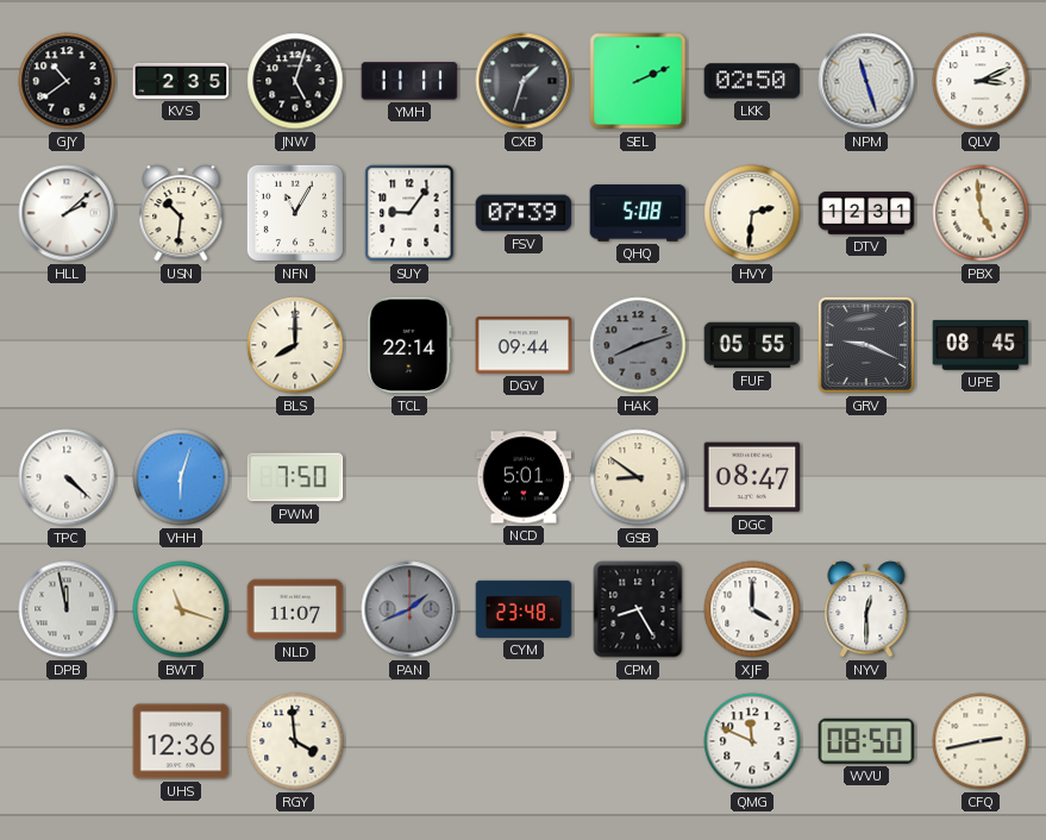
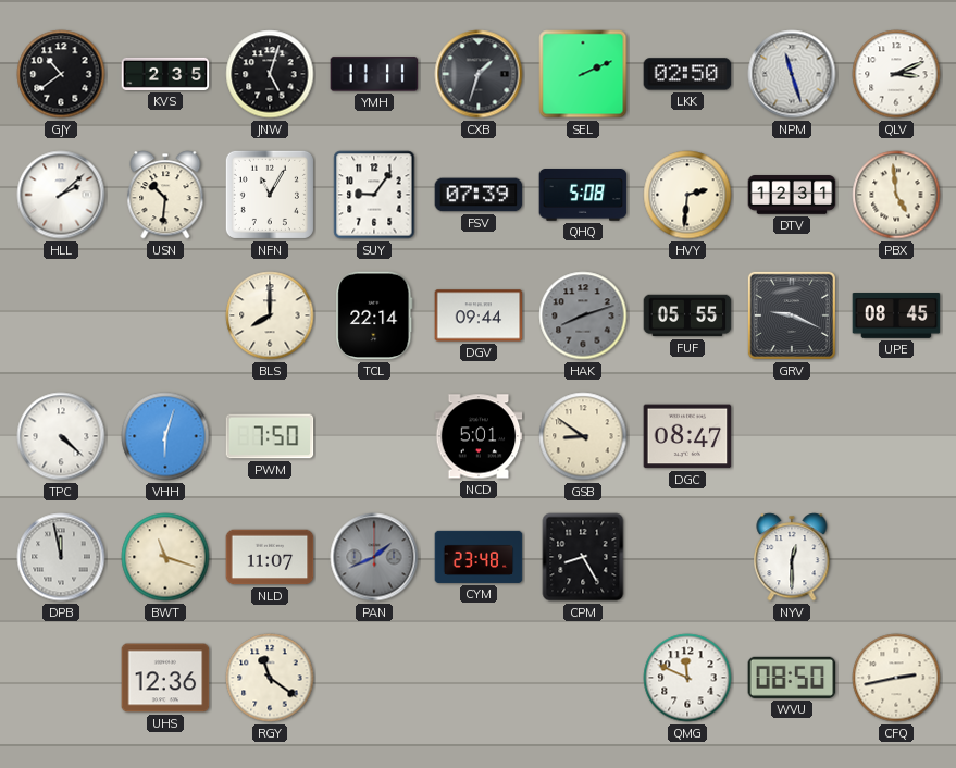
XJF: 4:00 -> none
RGY: 3:59 -> 11:21
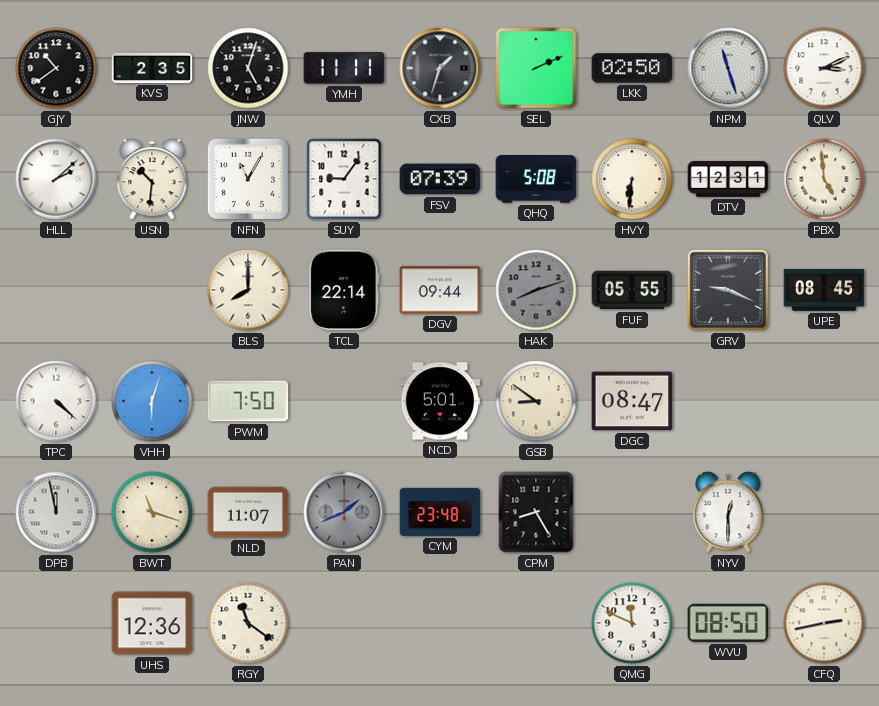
HVY: 2:31 -> 6:31
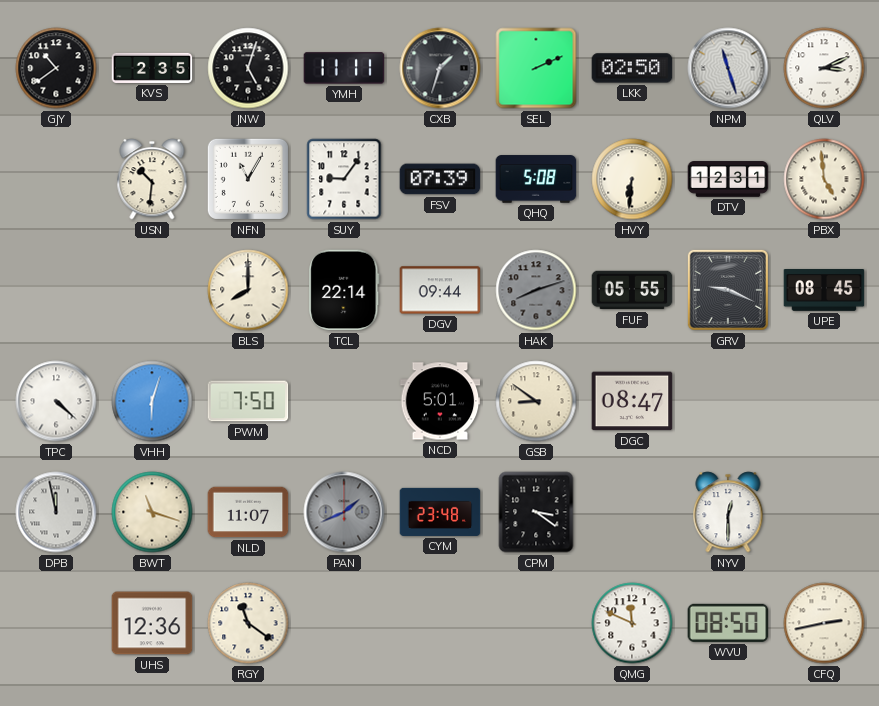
HLL: 2:08 -> none
CPM: 8:25 -> 3:21
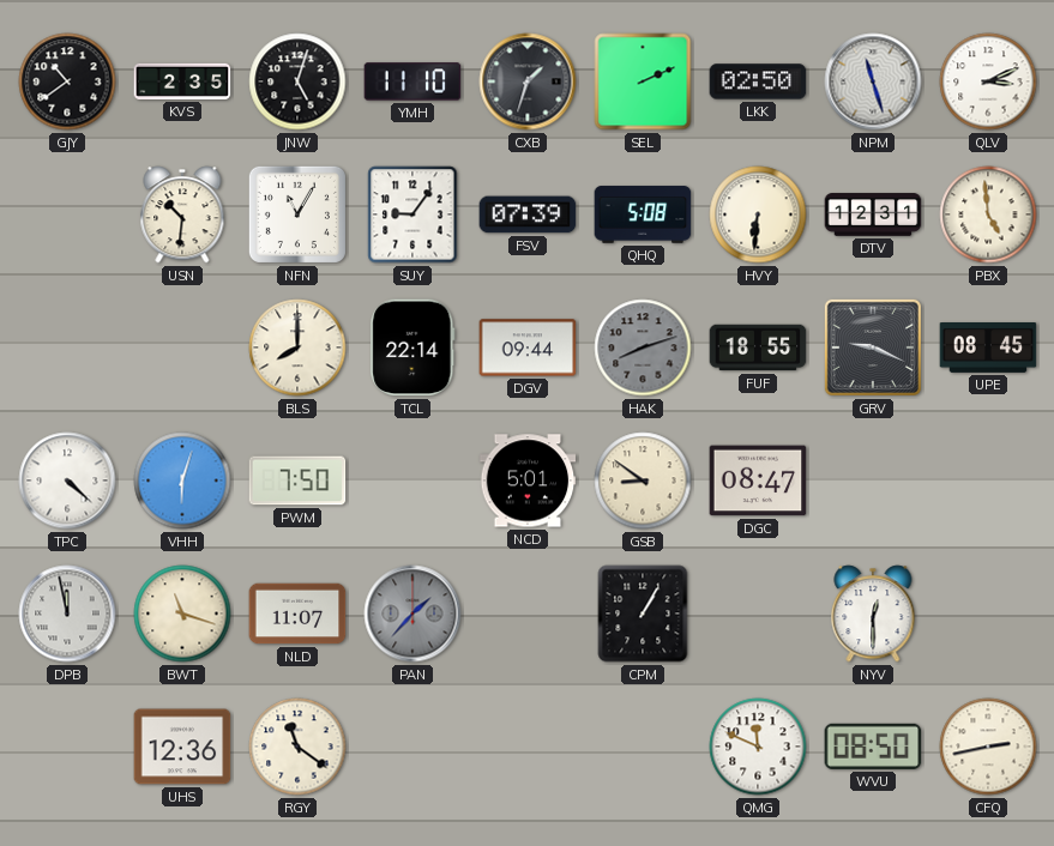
YMH: 11:11 -> 11:10
FUF: 05:55 -> 18:55
PAN: 1:41 -> 1:37
CYM: 23:48 -> none
CPM: 3:21 -> 1:05
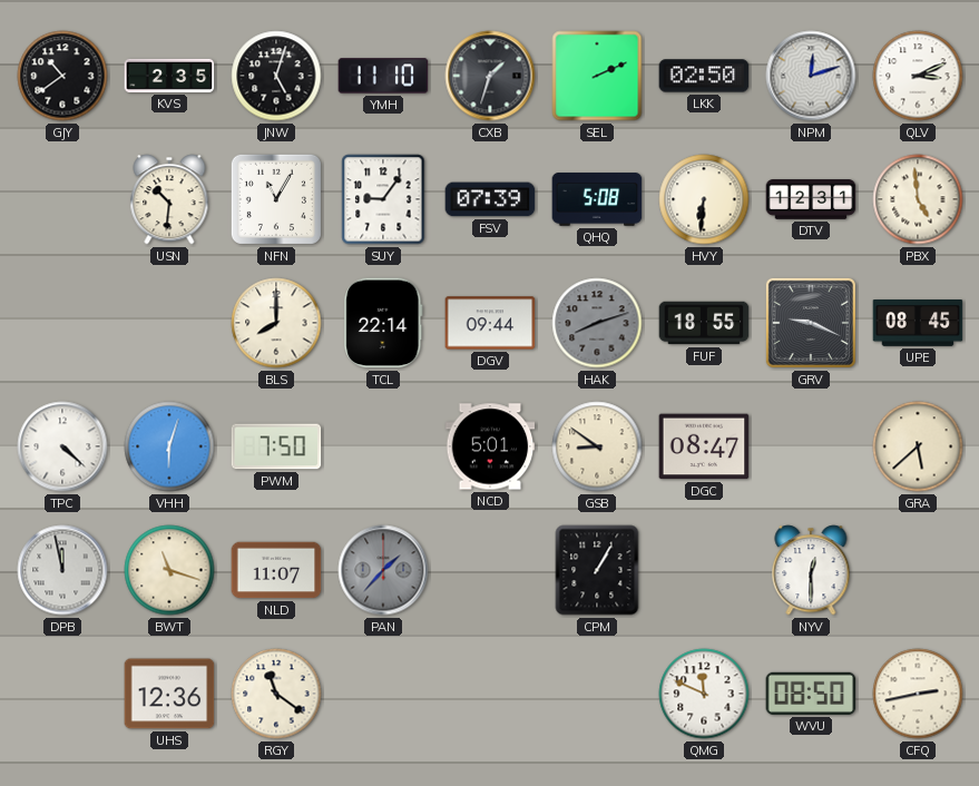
NPM: 11:27 -> 12:12
GRA: none -> 5:38
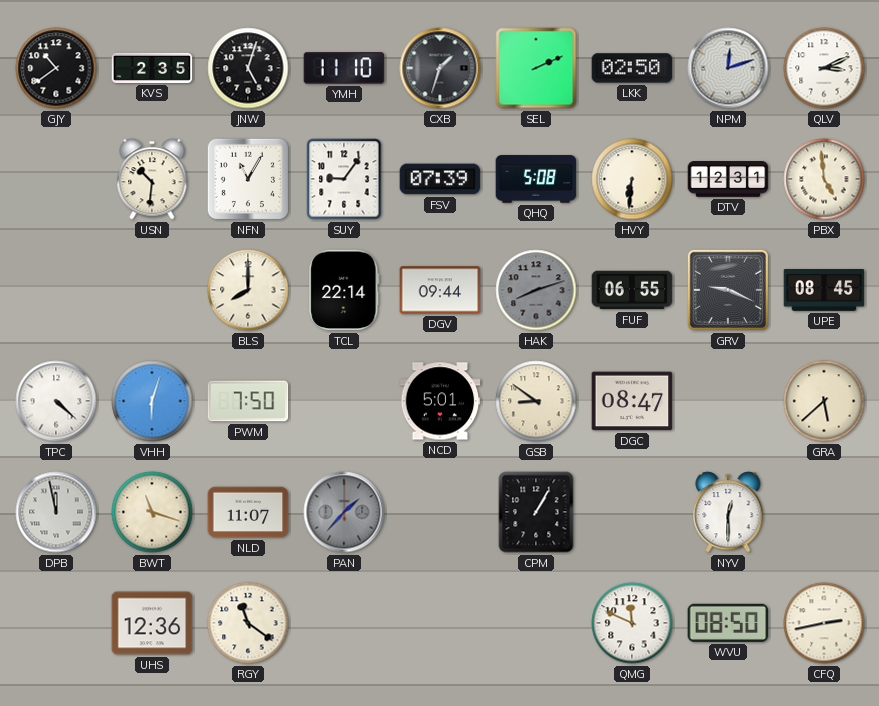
FUF: 18:55 -> 06:55
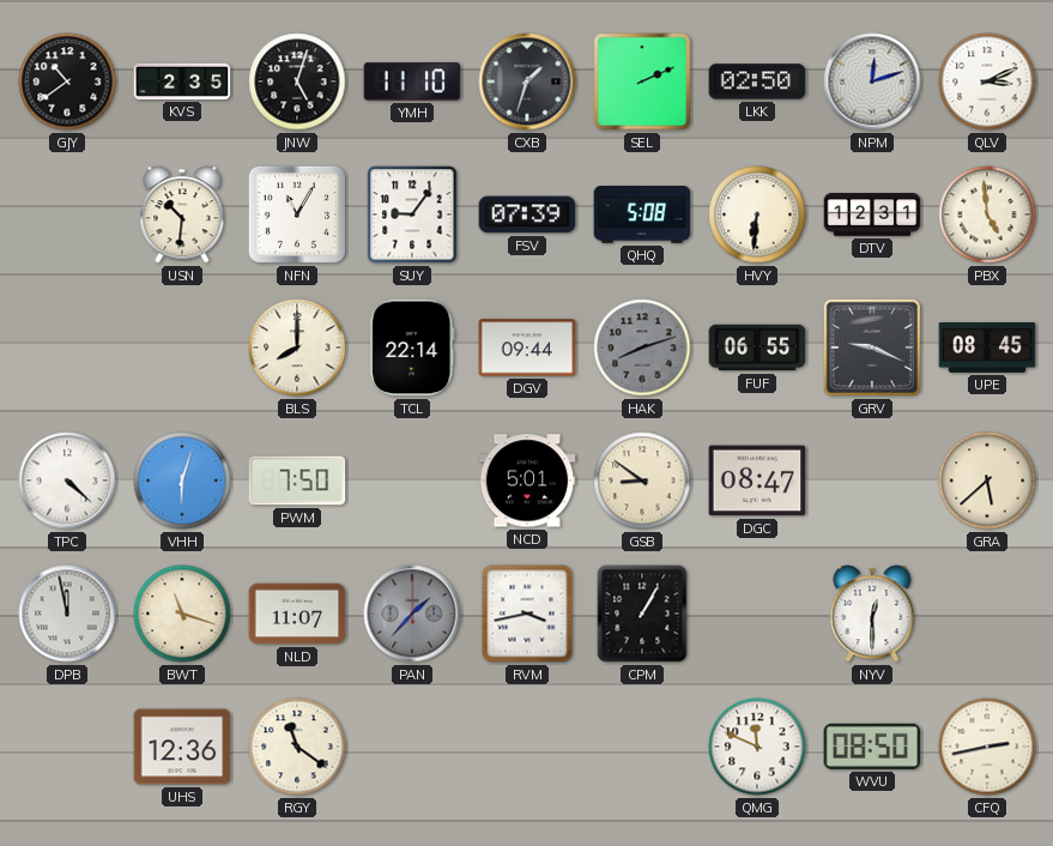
RVM: none -> 3:43
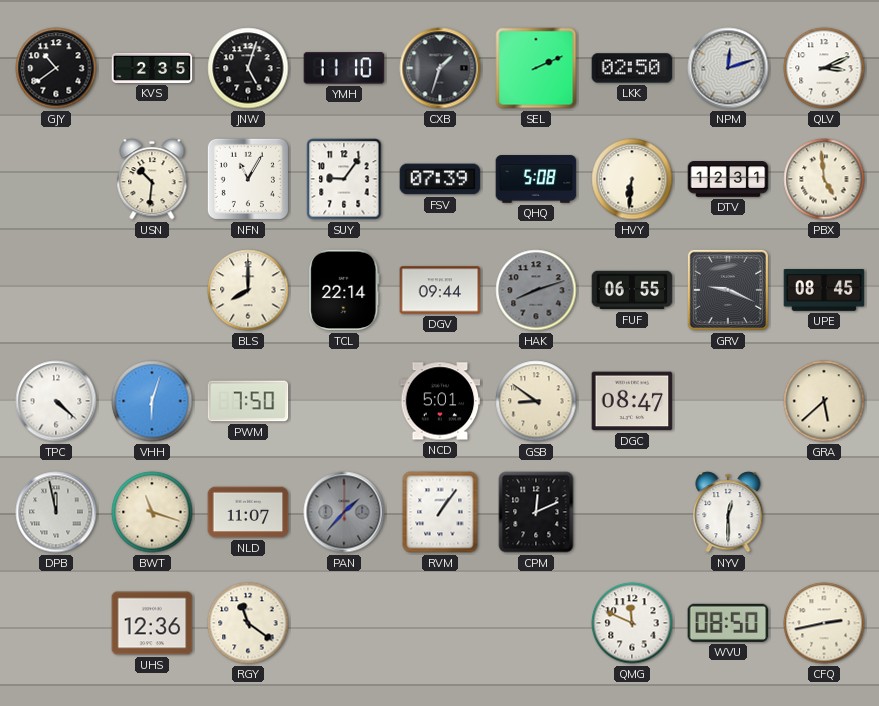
RVM: 3:43 -> 1:06
CPM: 1:05 -> 12:11
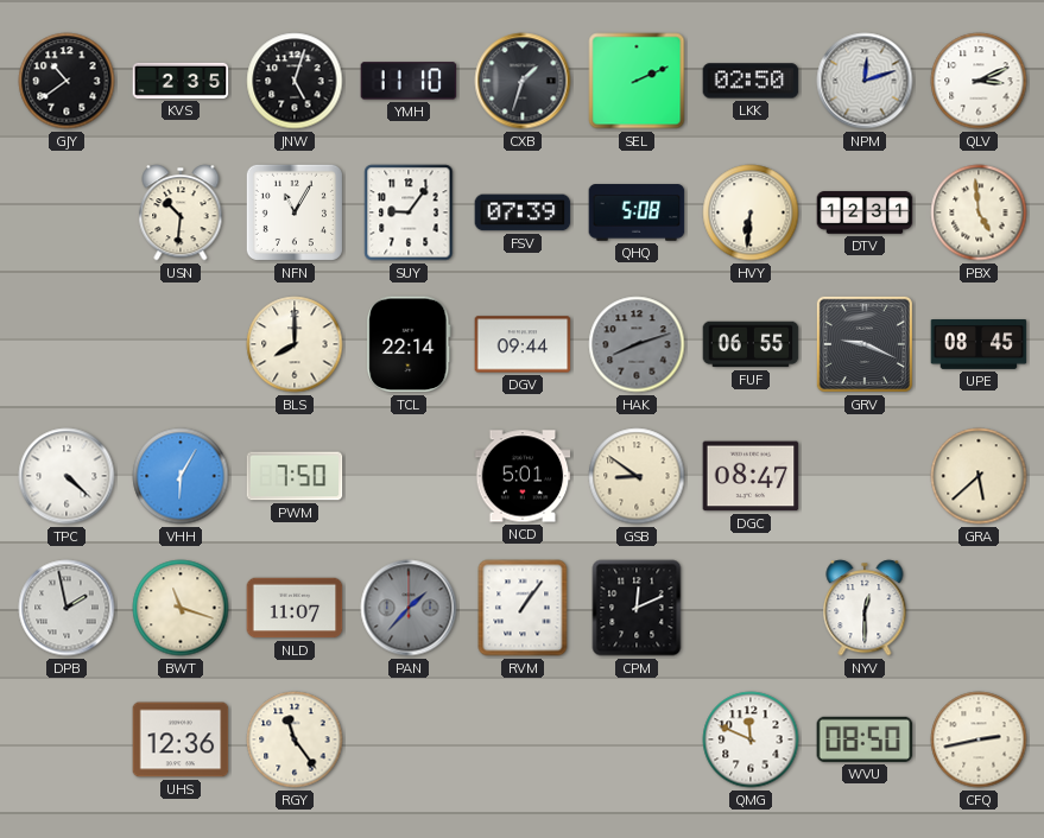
VHH: 6:03 -> 6:05
DPB: 11:58 -> 1:58
RGY: 11:21 -> 11:24
